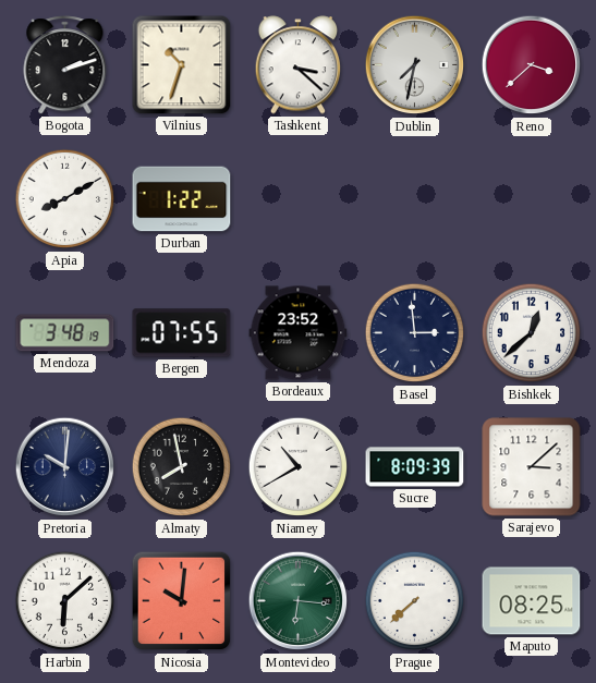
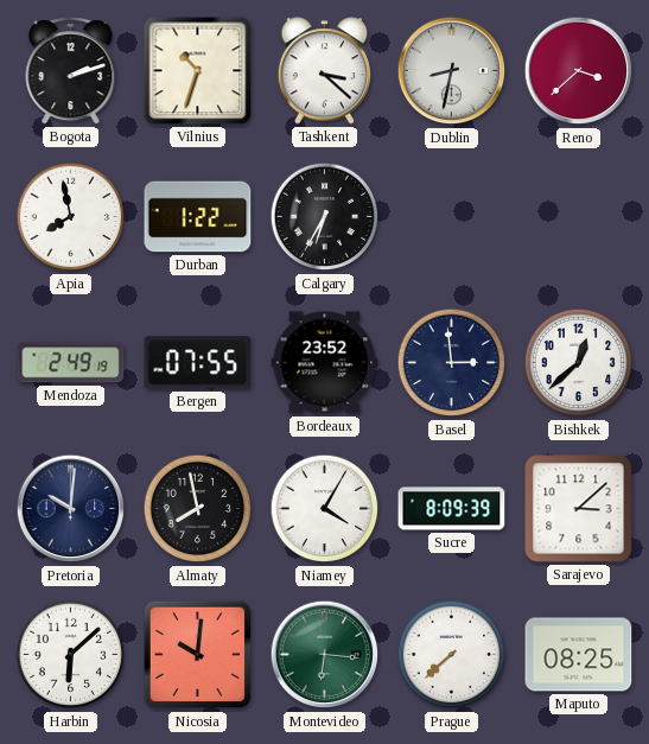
Dublin: 7:32 -> 8:32
Apia: 8:10 -> 7:58
Calgary: none -> 6:35
Mendoza: 3:48 -> 2:49
Niamey: 10:40 -> 4:05
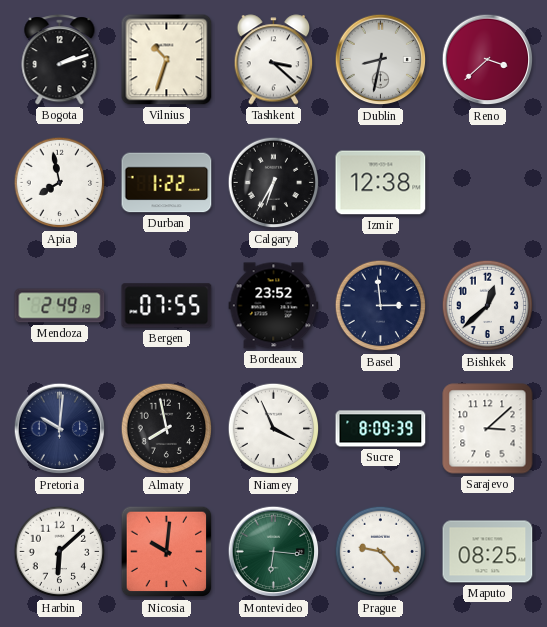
Izmir: none -> 12:38
Niamey: 4:05 -> 3:56
Prague: 7:38 -> 9:23
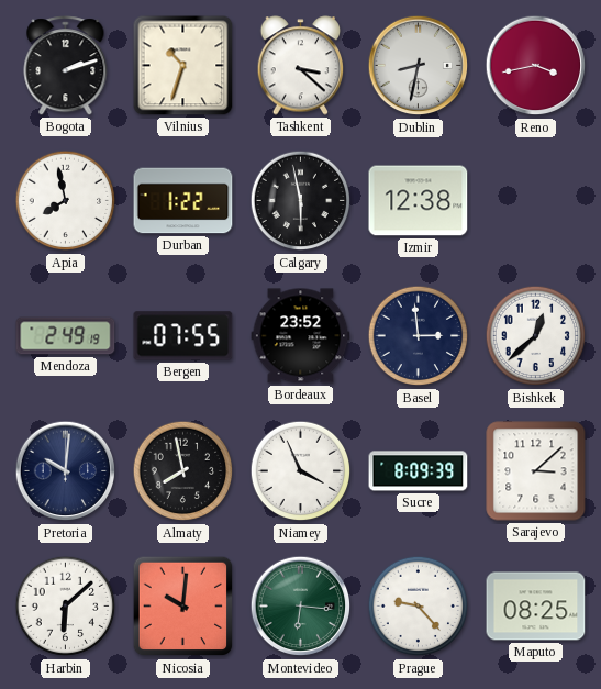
Reno: 3:38 -> 3:43
Calgary: 6:35 -> 5:58
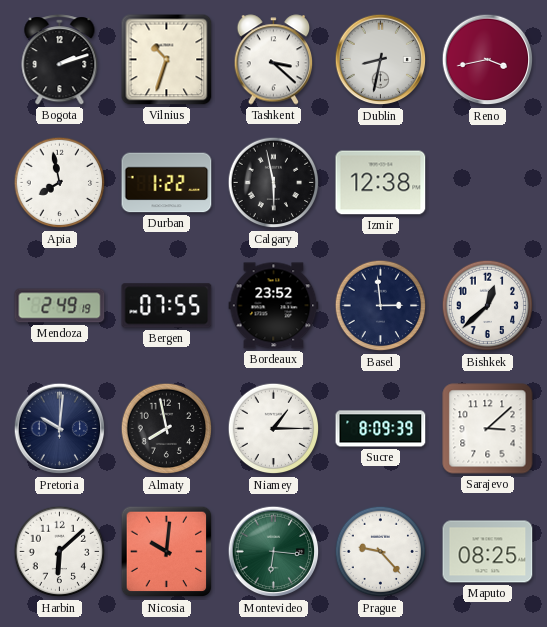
Niamey: 3:56 -> 1:15
